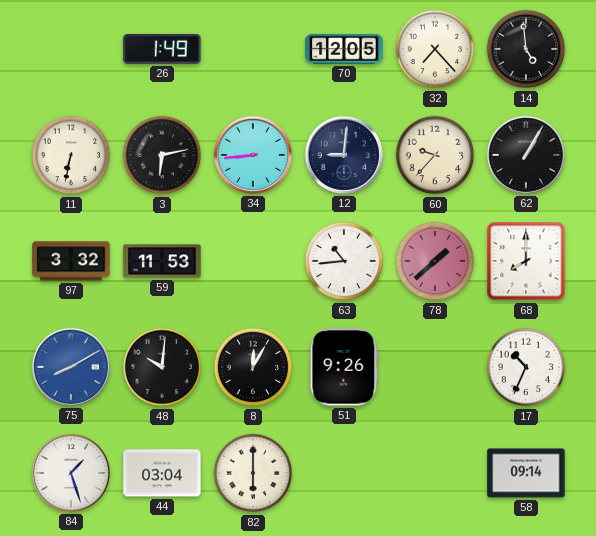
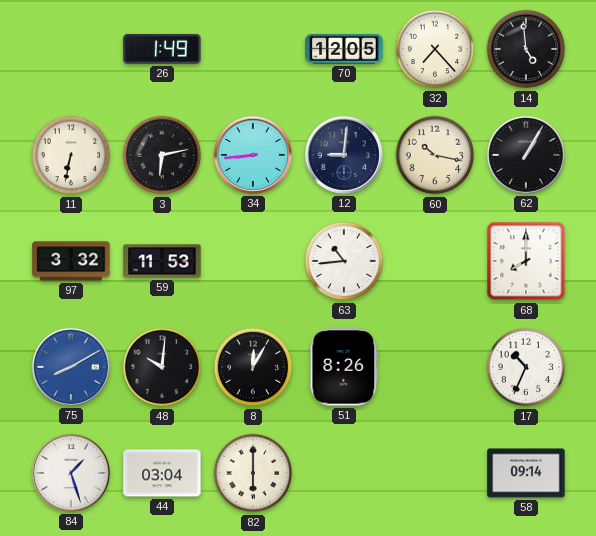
60: 9:37 -> 10:17
78: 1:38 -> none
51: 9:26 -> 8:26
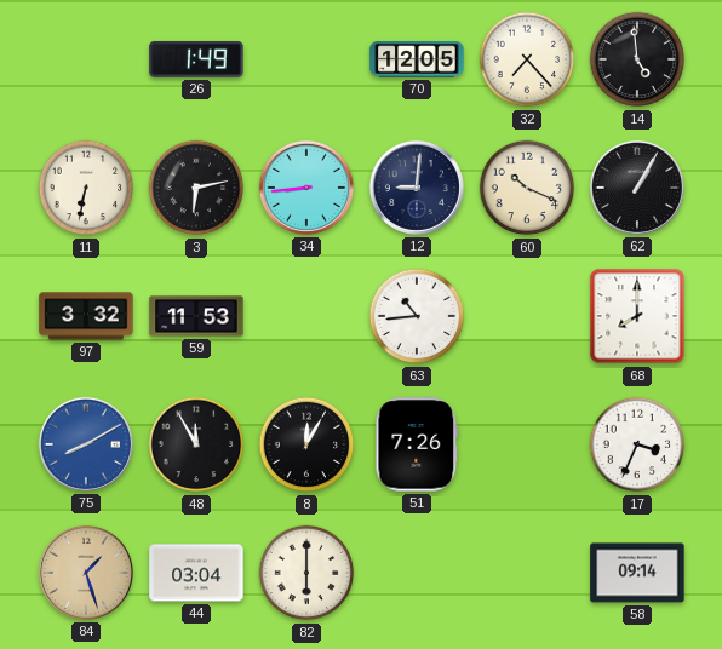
60: 10:17 -> 10:19
48: 10:01 -> 11:55
51: 8:26 -> 7:26
17: 10:34 -> 3:34
84 dial: white -> champagne
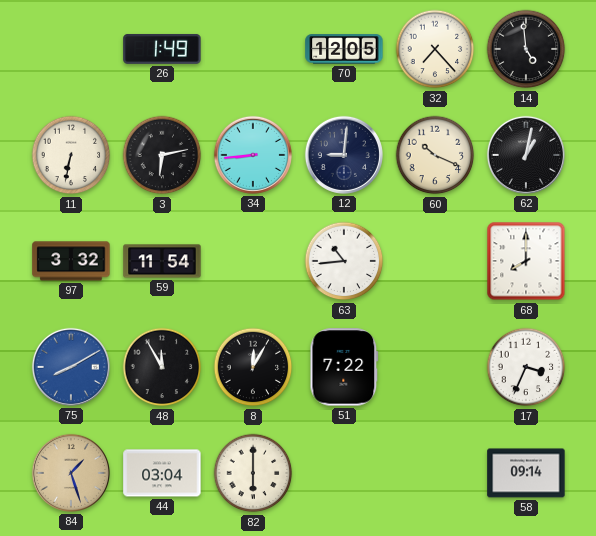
62: 1:05 -> 1:02
59: 11:53 -> 11:54
51: 7:26 -> 7:22
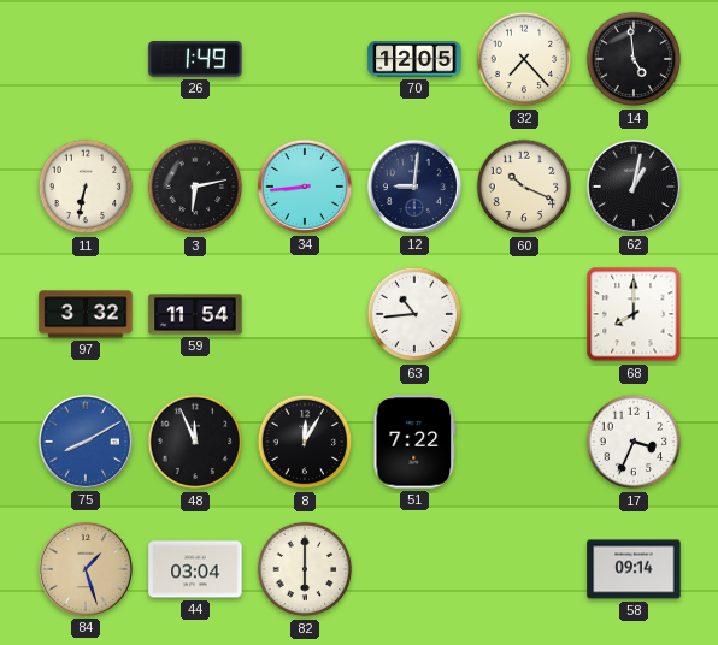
48: 11:55 -> 11:56
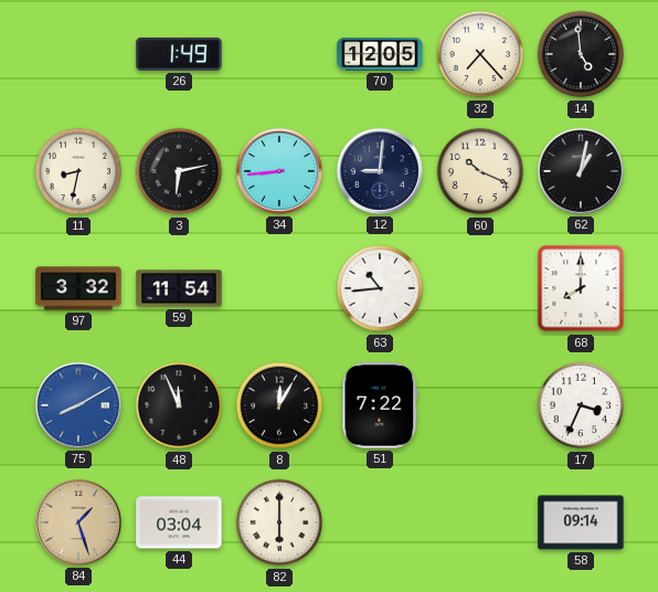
11: 6:32 -> 8:32
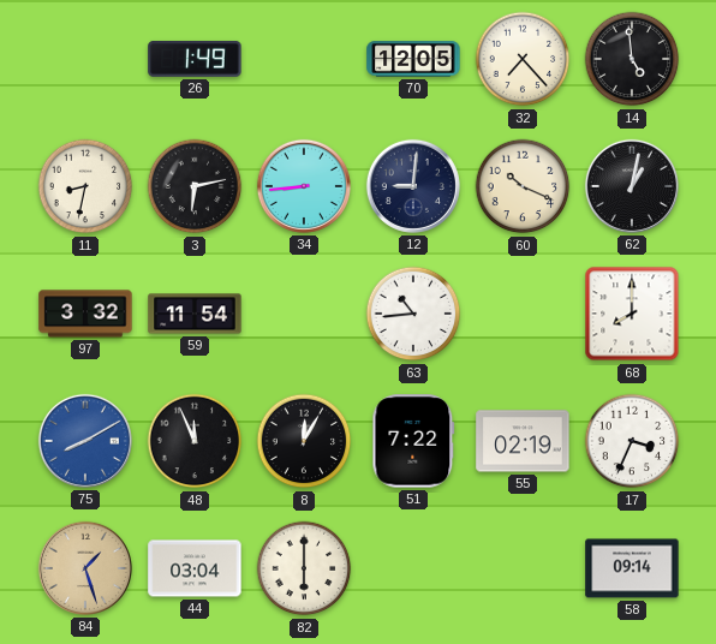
55: none -> 02:19
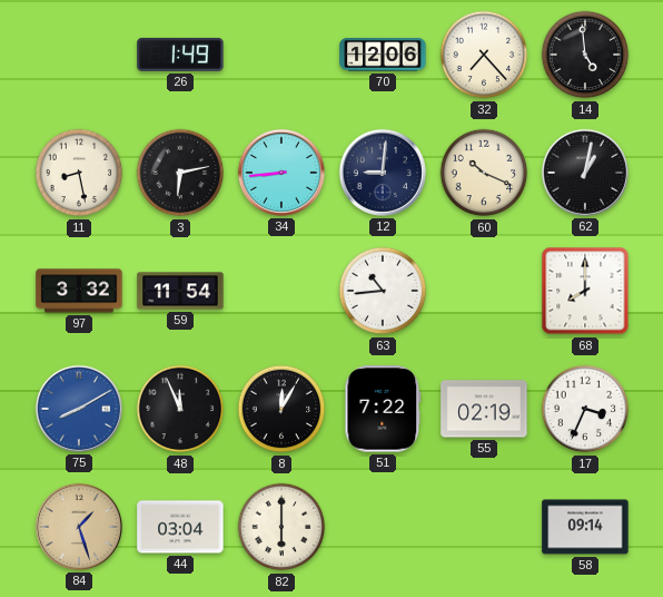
70: 12:05 -> 12:06
11: 8:32 -> 8:28
